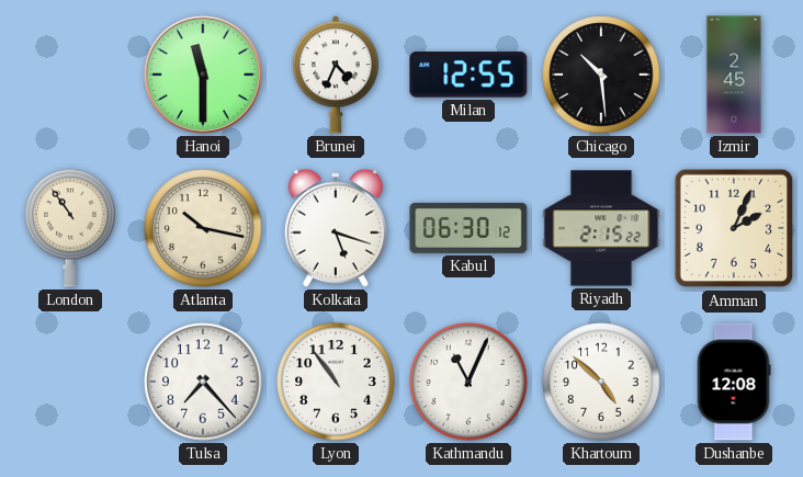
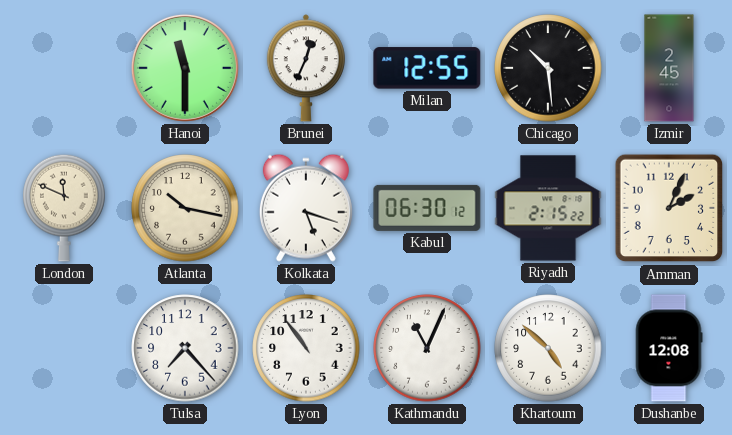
Brunei: 4:34 -> 12:34
London: 10:54 -> 11:49
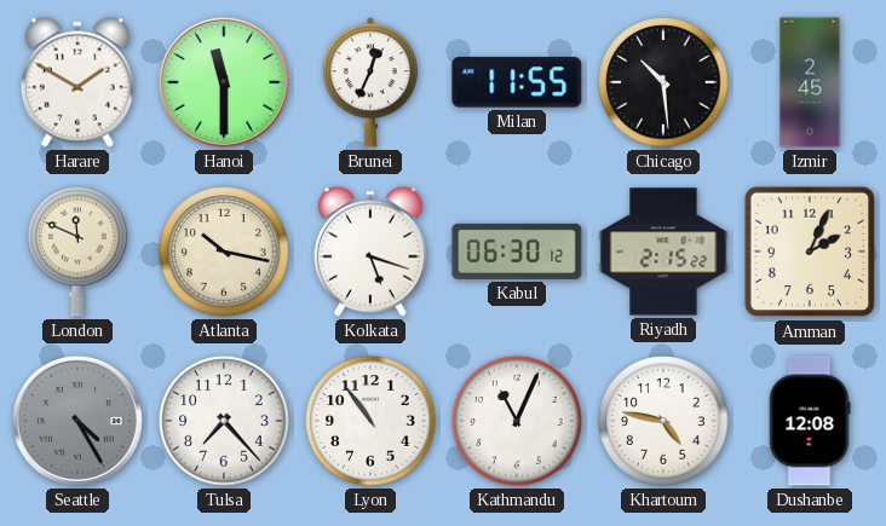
Harare: none -> 1:50
Milan: 12:55 -> 11:55
Seattle: none -> 4:25
Khartoum: 4:52 -> 4:47
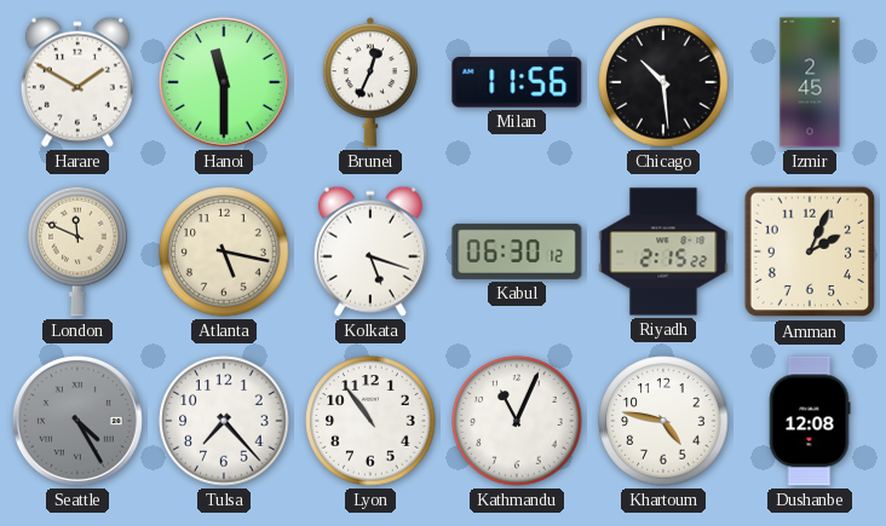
Milan: 11:55 -> 11:56
Atlanta: 10:17 -> 5:17
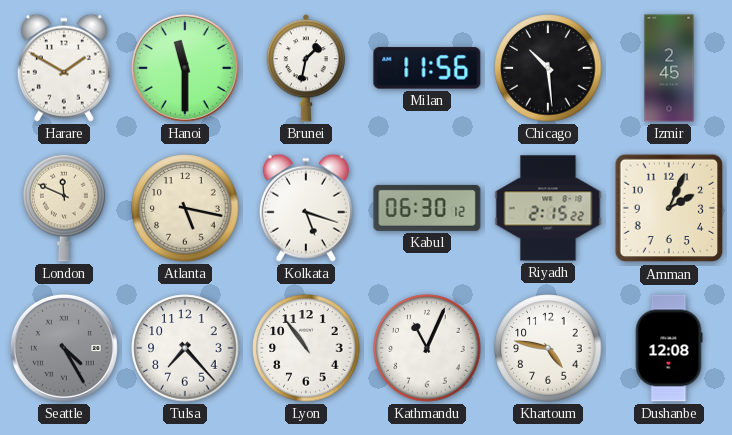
Brunei: 12:34 -> 1:32
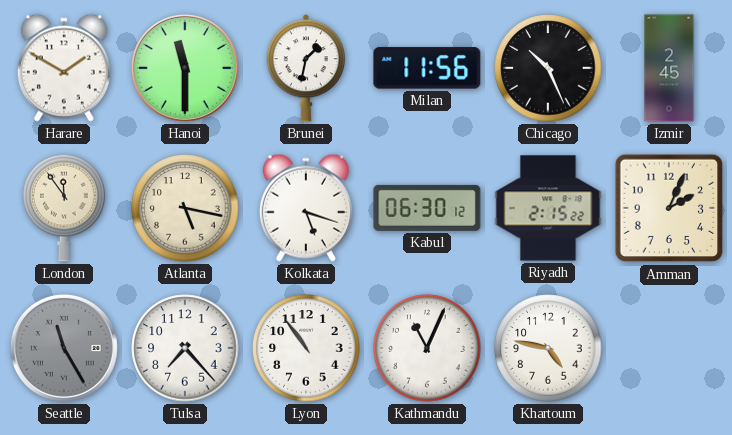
Chicago: 10:29 -> 10:26
London: 11:49 -> 11:54
Seattle: 4:25 -> 11:25
Dushanbe: 12:08 -> none
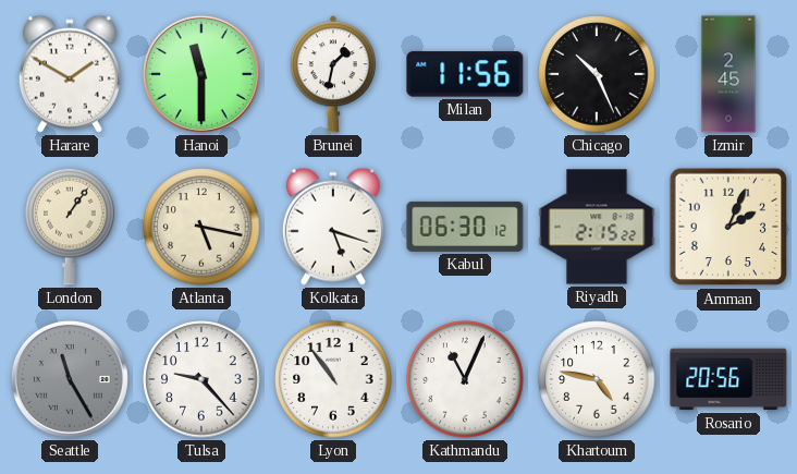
London: 11:54 -> 1:06
Tulsa: 7:23 -> 9:23
Rosario: none -> 20:56
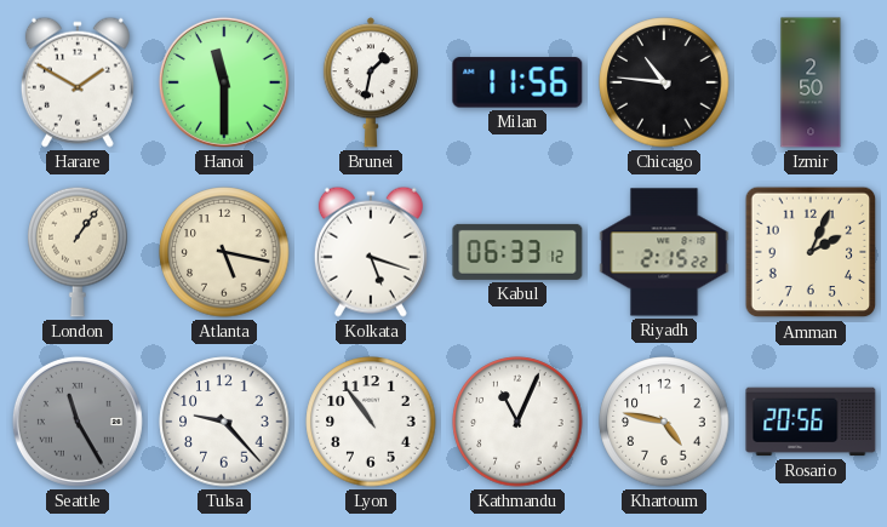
Chicago: 10:26 -> 10:46
Izmir: 2:45 -> 2:50
Kabul: 06:30 -> 06:33
